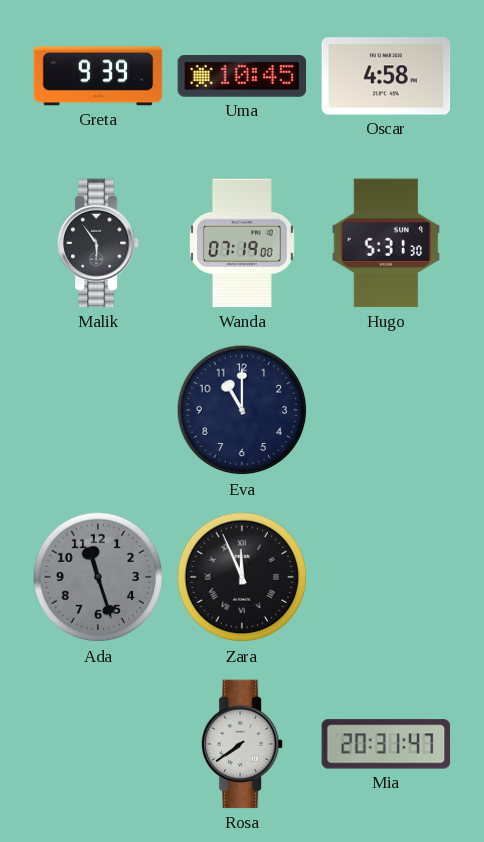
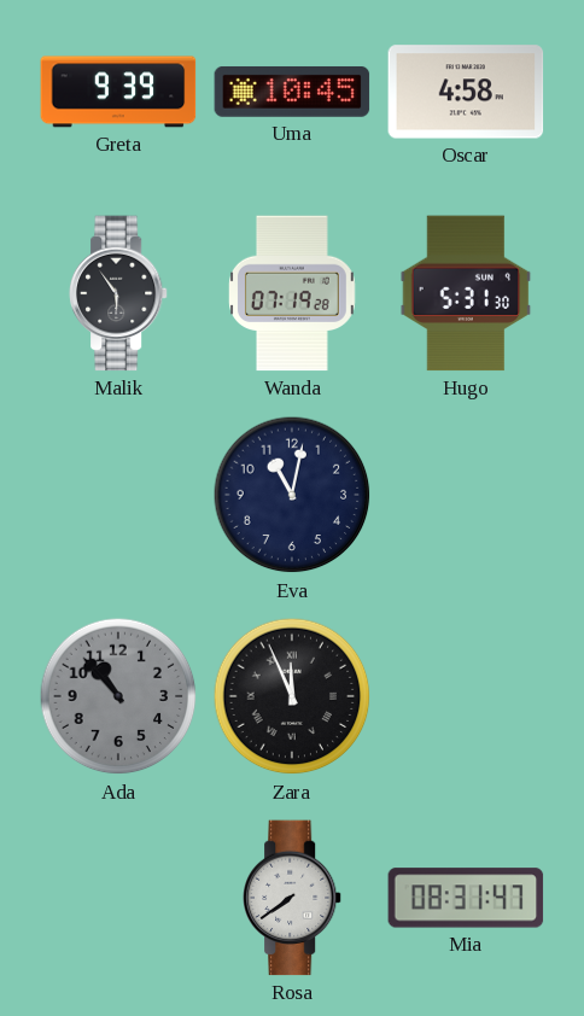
Wanda: 07:19:00 -> 07:19:28
Eva: 11:00 -> 11:02
Ada: 11:27 -> 10:53
Mia: 20:31 -> 08:31
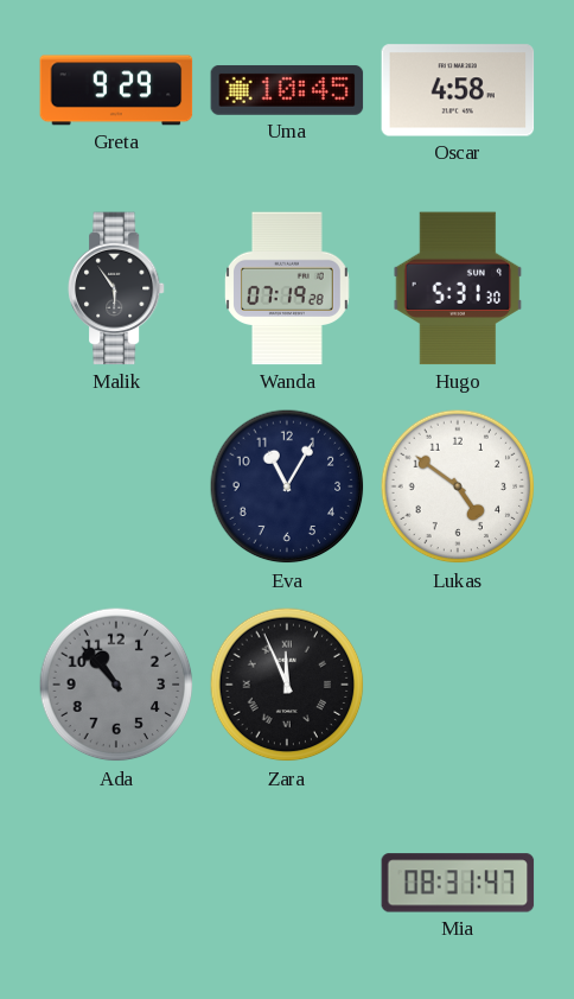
Greta: 9:39 -> 9:29
Eva: 11:02 -> 11:05
Lukas: none -> 4:51
Rosa: 7:39 -> none
